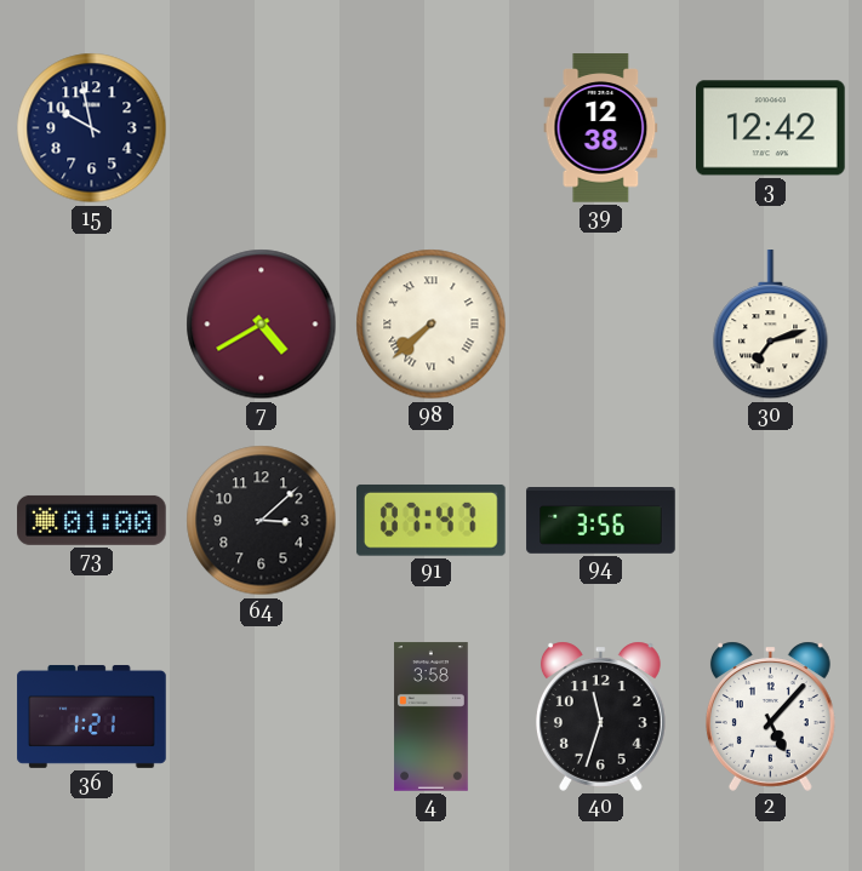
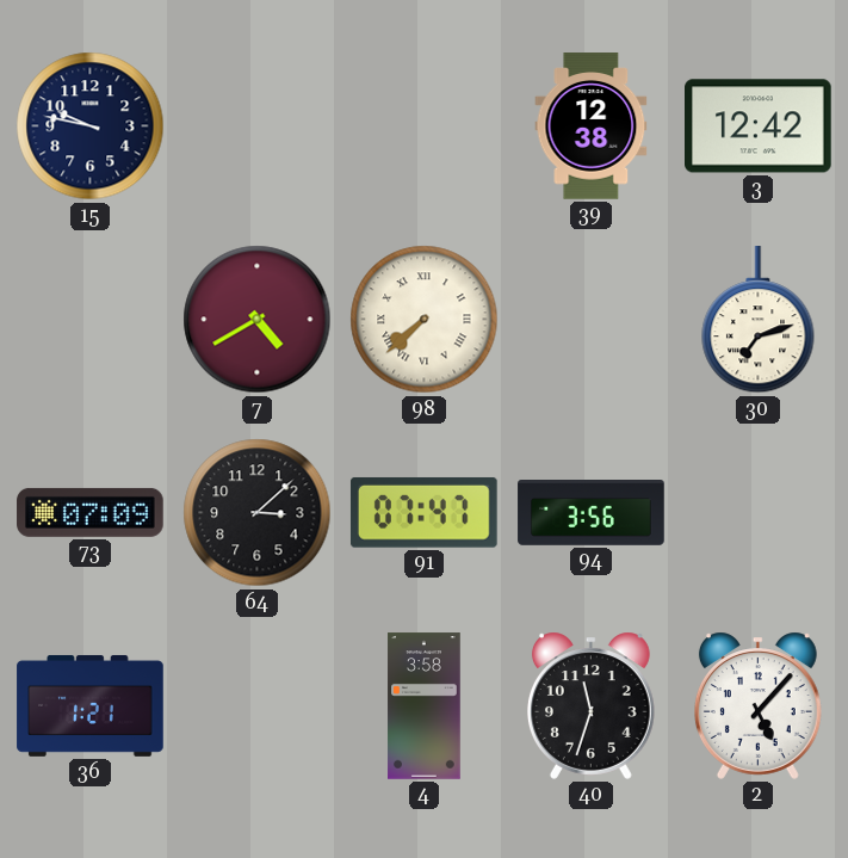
15: 9:58 -> 9:47
73: 01:00 -> 07:09
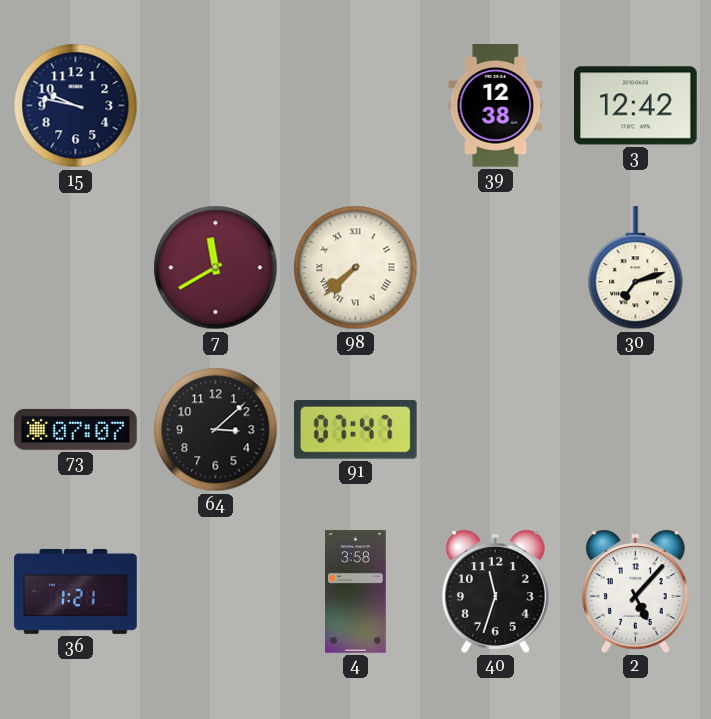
7: 4:40 -> 11:40
73: 07:09 -> 07:07
94: 3:56 -> none
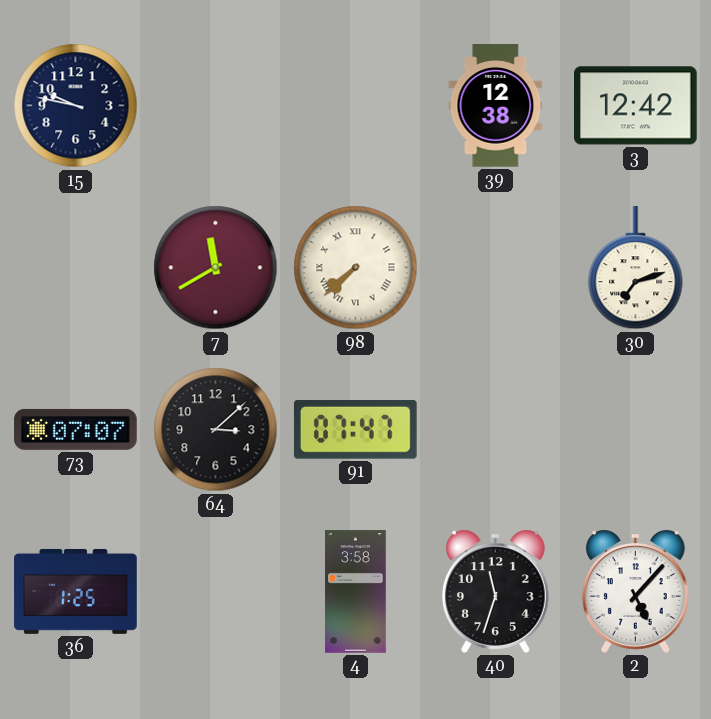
36: 1:21 -> 1:25
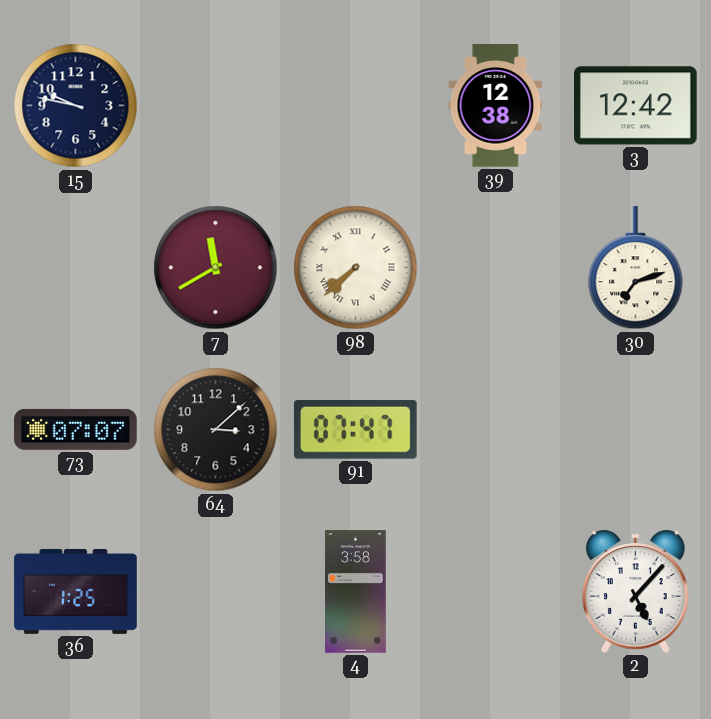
40: 11:33 -> none
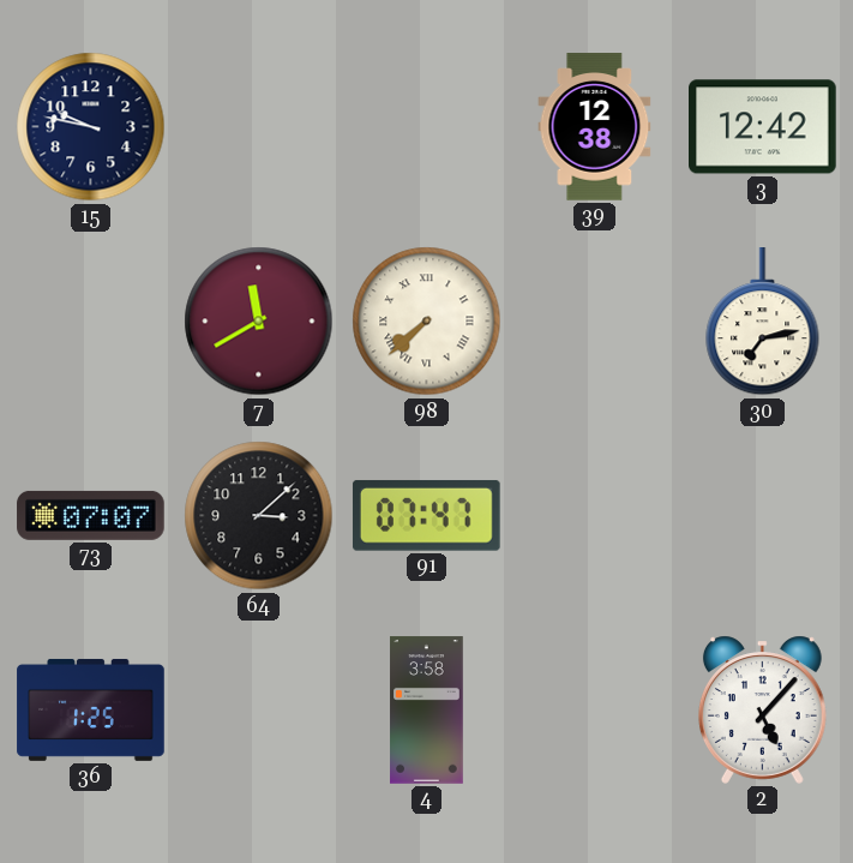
30: 7:12 -> 7:13
